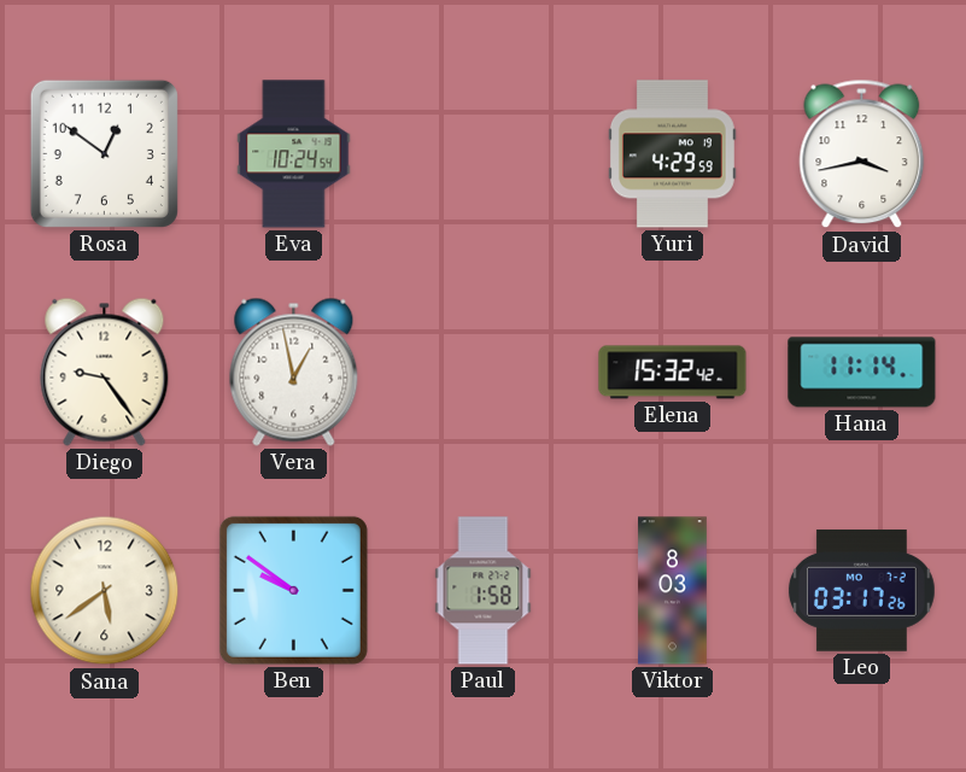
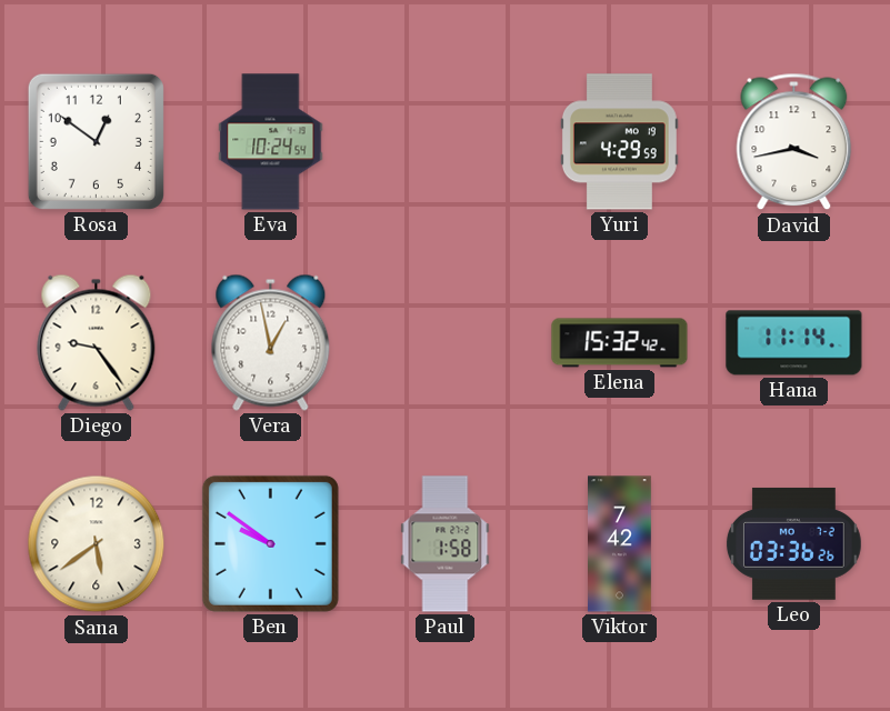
Viktor: 8:03 -> 7:42
Leo: 03:17 -> 03:36
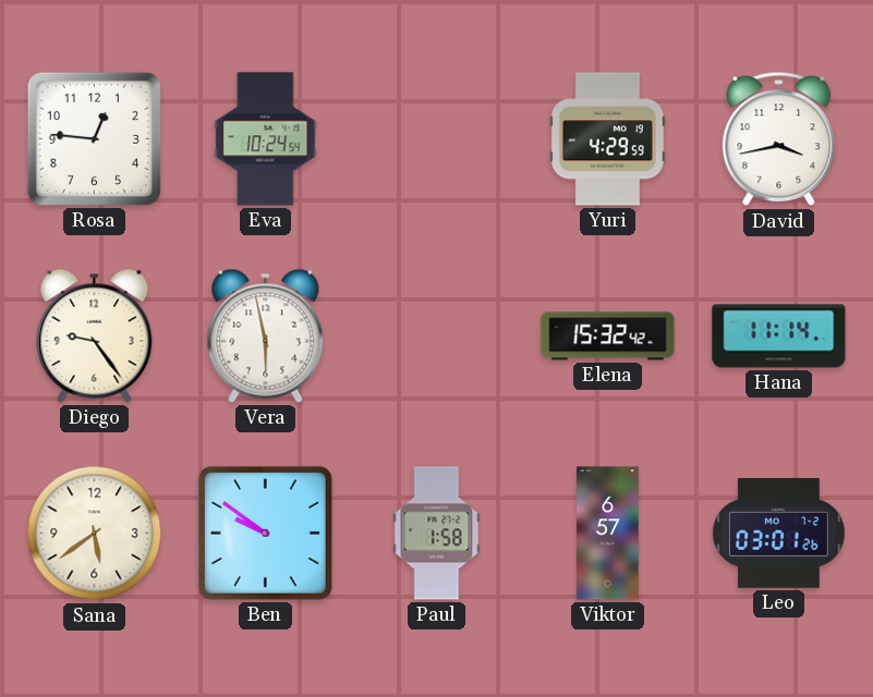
Rosa: 12:51 -> 12:46
Vera: 12:58 -> 5:58
Viktor: 7:42 -> 6:57
Leo: 03:36 -> 03:01
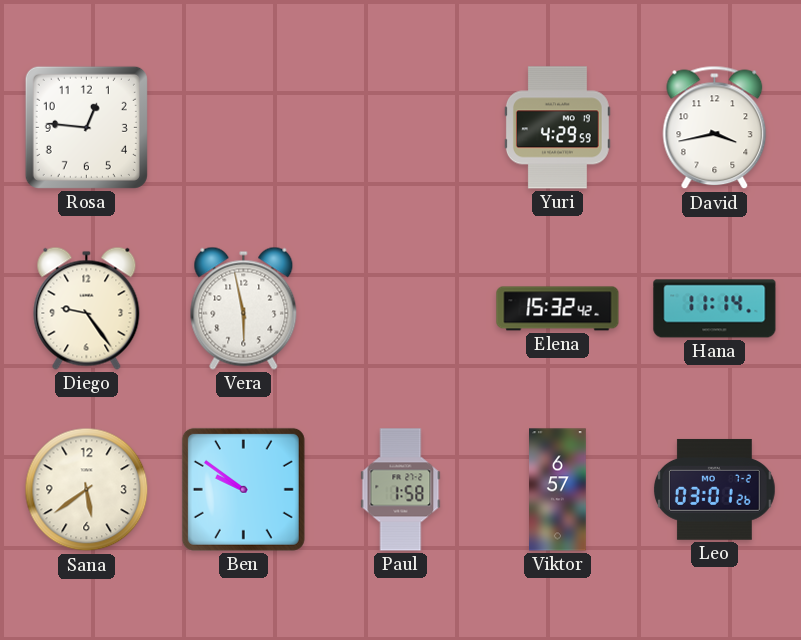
Eva: 10:24 -> none
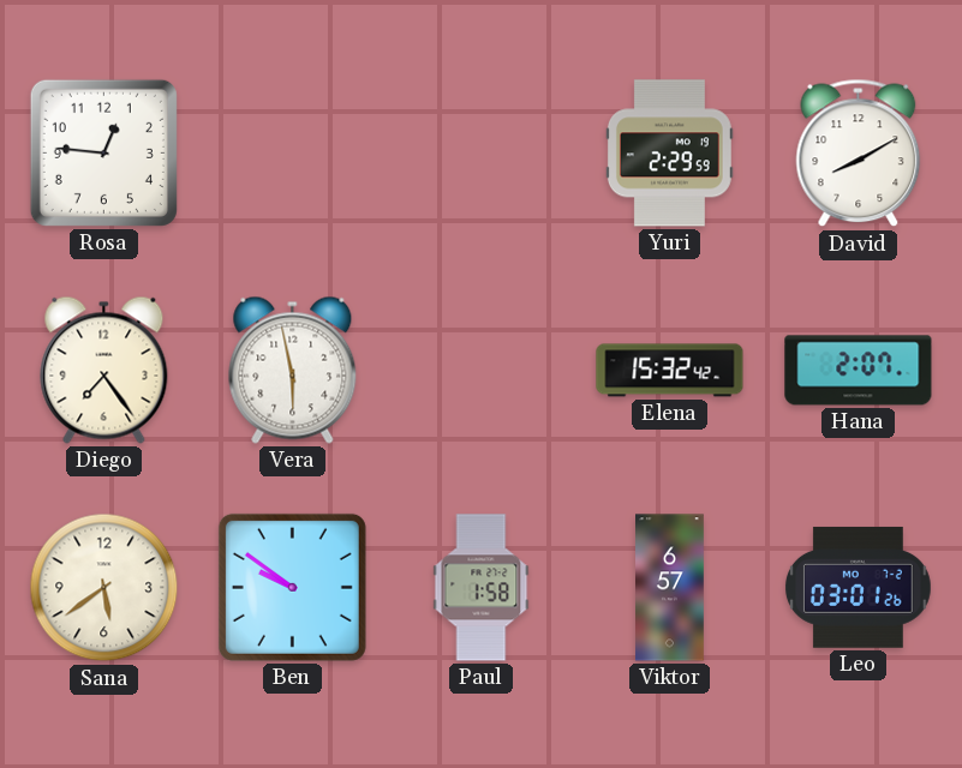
Yuri: 4:29 -> 2:29
David: 3:43 -> 8:10
Diego: 9:24 -> 7:24
Hana: 11:14 -> 2:07
